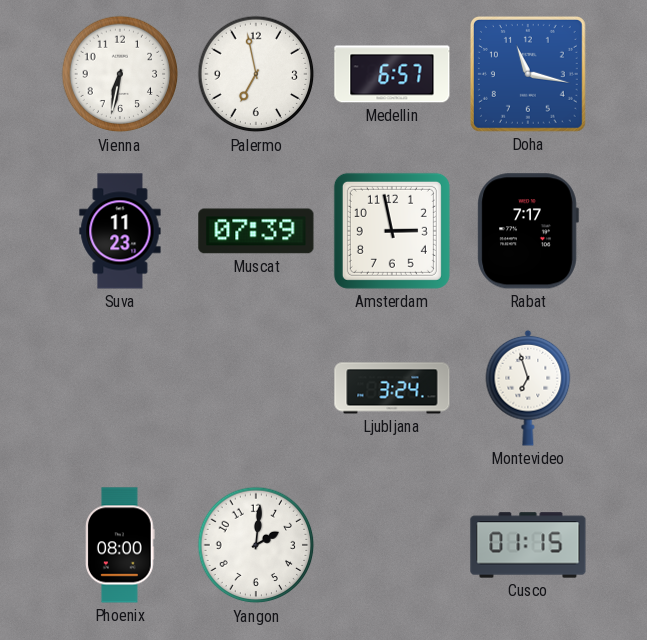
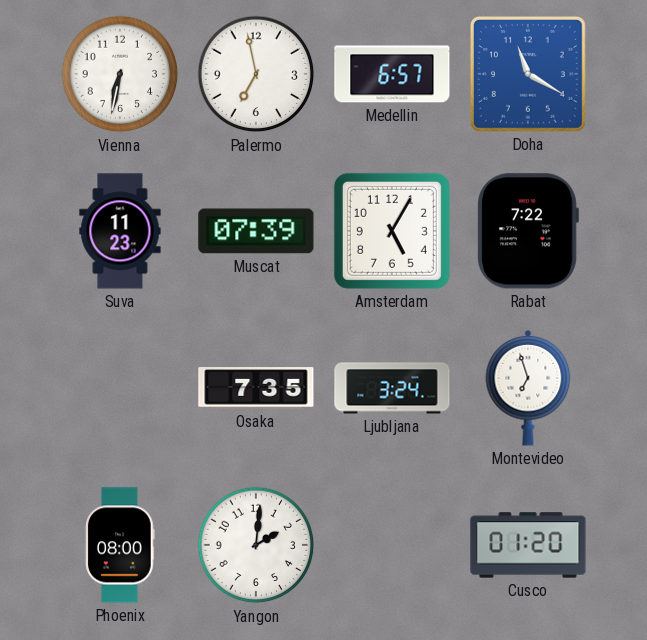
Doha: 11:17 -> 11:20
Amsterdam: 2:58 -> 5:05
Rabat: 7:17 -> 7:22
Osaka: none -> 7:35
Cusco: 01:15 -> 01:20
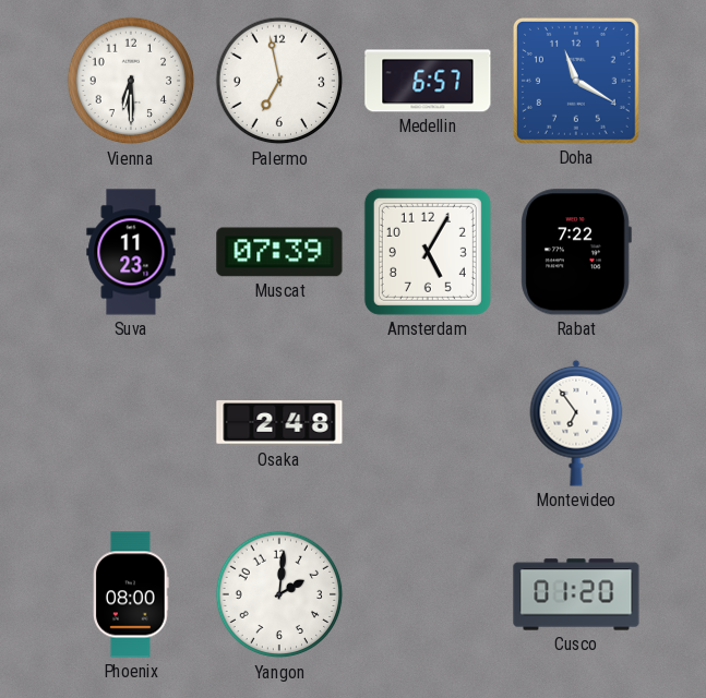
Vienna: 6:32 -> 6:30
Osaka: 7:35 -> 2:48
Ljubljana: 3:24 -> none
Montevideo: 6:57 -> 6:54
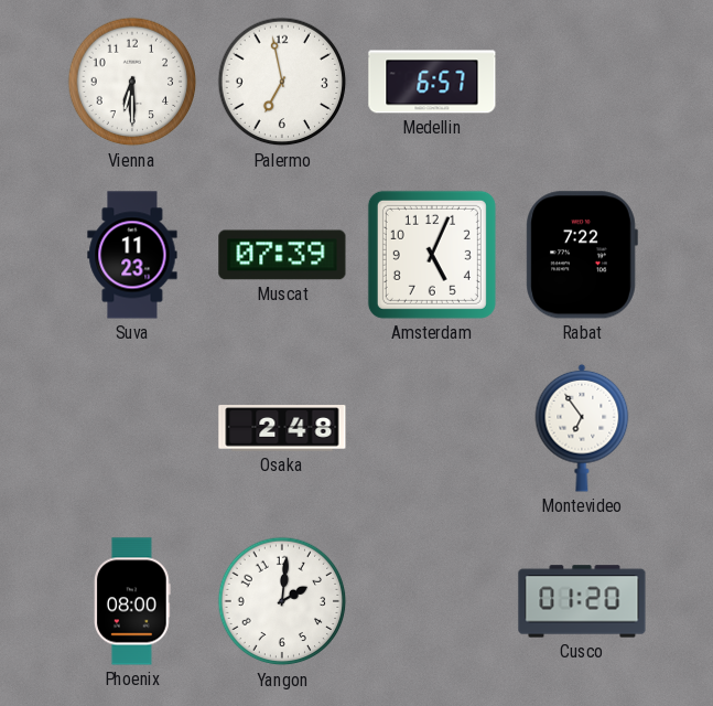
Doha: 11:20 -> none
Amsterdam: 5:05 -> 5:04
